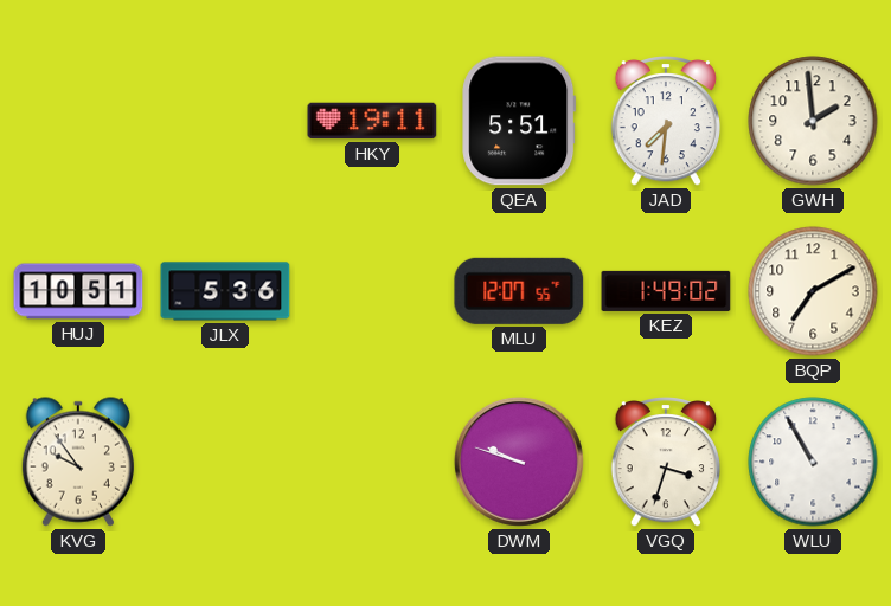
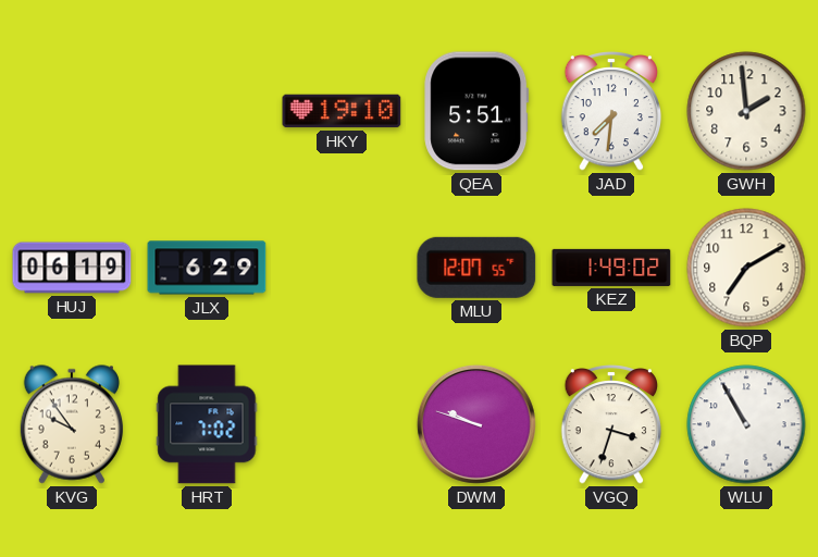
HKY: 19:11 -> 19:10
HUJ: 10:51 -> 06:19
JLX: 5:36 -> 6:29
HRT: none -> 7:02
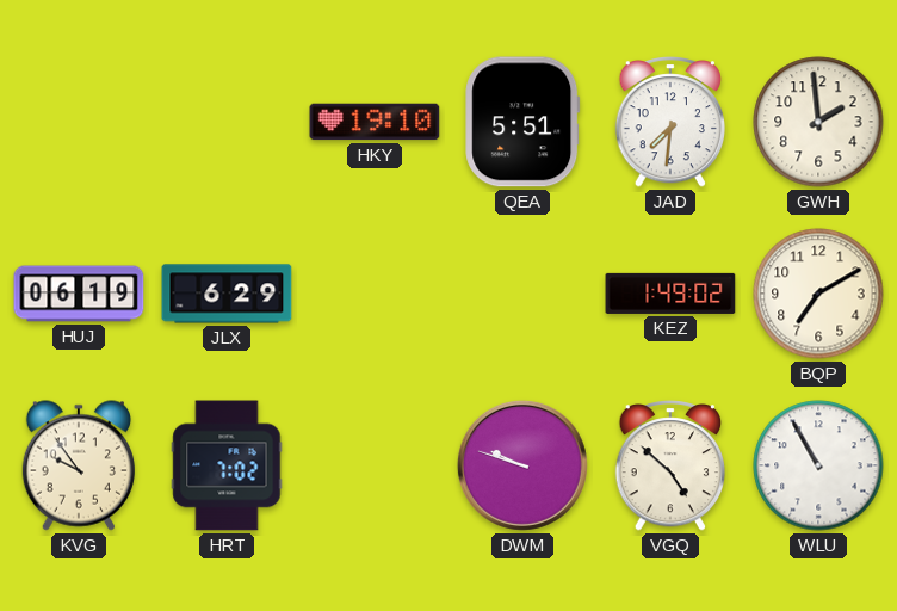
MLU: 12:07 -> none
VGQ: 3:33 -> 4:52
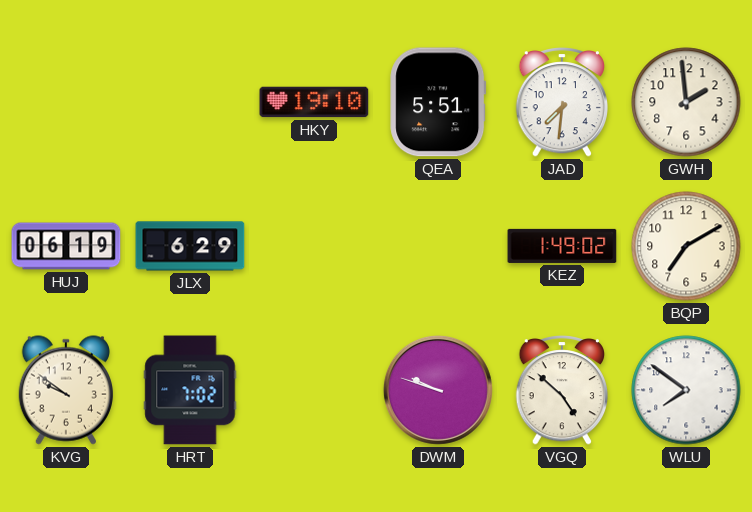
KVG: 9:54 -> 9:51
WLU: 10:55 -> 7:51
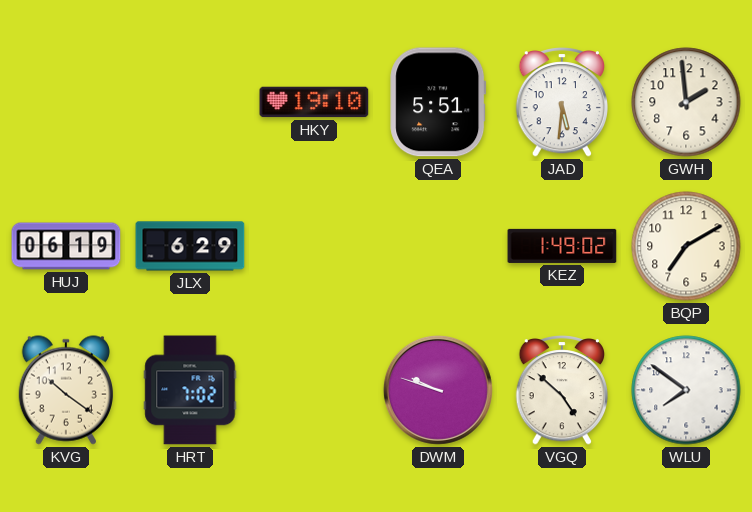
JAD: 7:31 -> 5:31
KVG: 9:51 -> 10:21
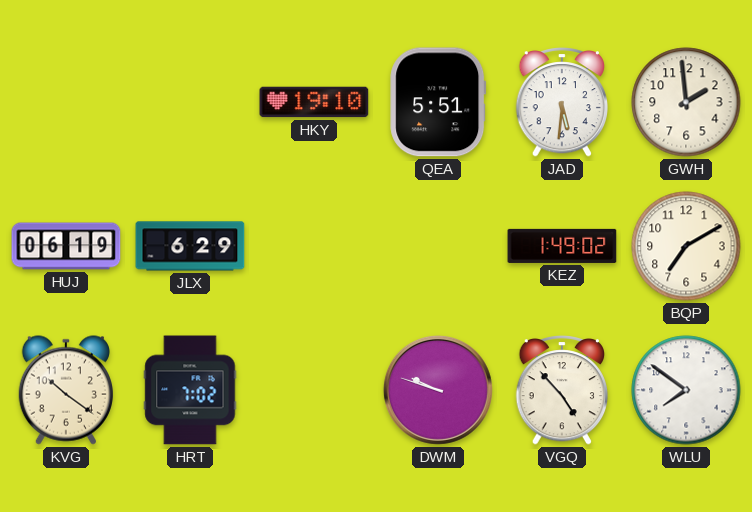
VGQ: 4:52 -> 4:53
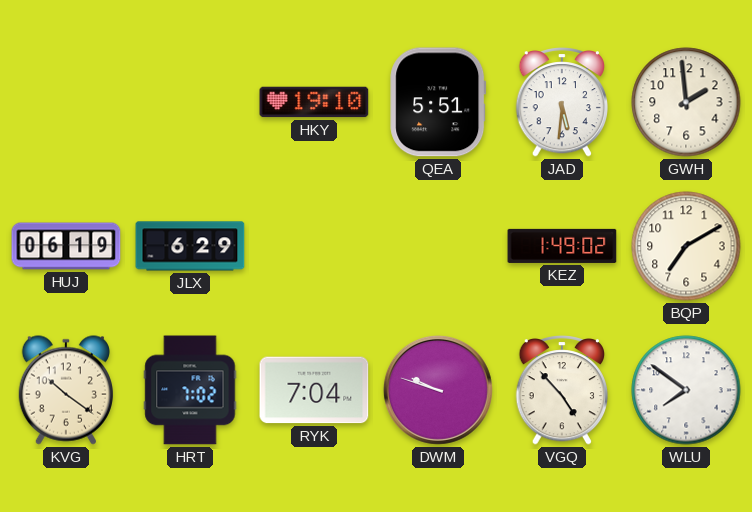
RYK: none -> 7:04
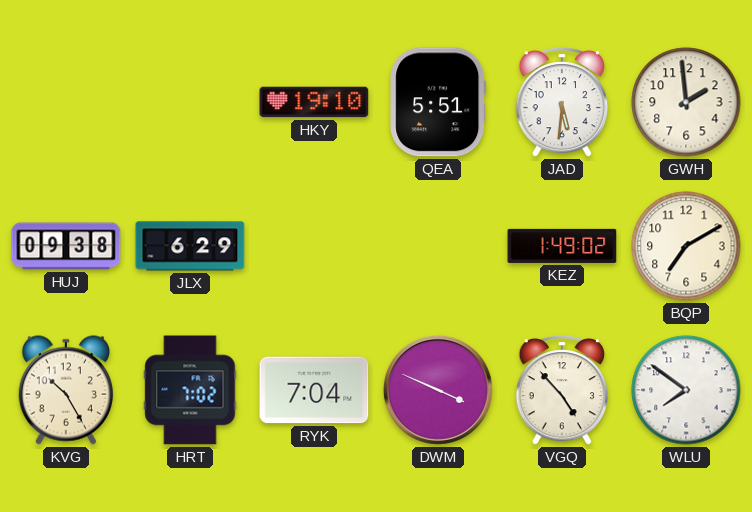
HUJ: 06:19 -> 09:38
KVG: 10:21 -> 10:25
DWM: 9:48 -> 3:49
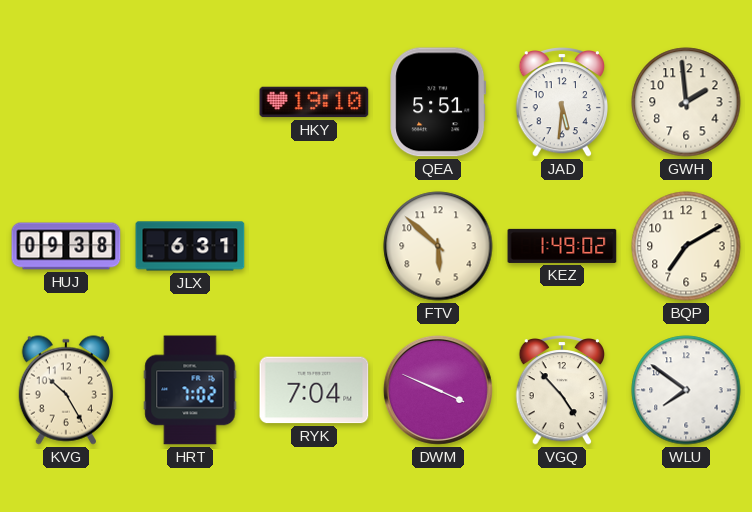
JLX: 6:29 -> 6:31
FTV: none -> 5:52
